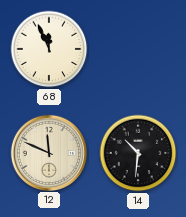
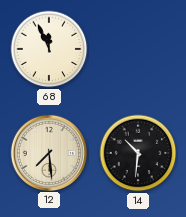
12: 11:49 -> 7:29
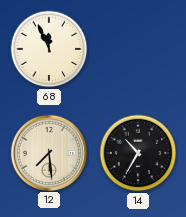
14: 10:31 -> 10:35
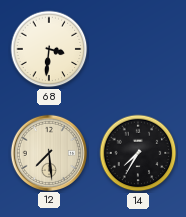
68: 11:56 -> 3:31
14: 10:35 -> 7:35
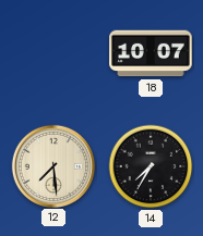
68: 3:31 -> none
18: none -> 10:07
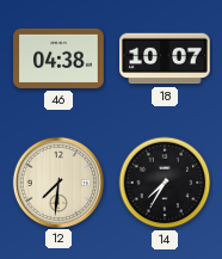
46: none -> 04:38
12: 7:29 -> 7:31
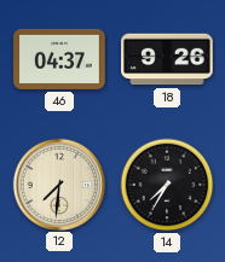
46: 04:38 -> 04:37
18: 10:07 -> 9:26
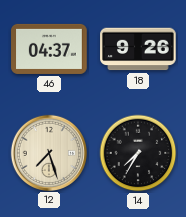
12: 7:31 -> 7:27
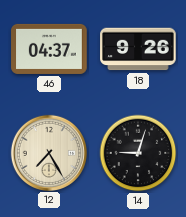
12: 7:27 -> 7:25
14: 7:35 -> 9:03
